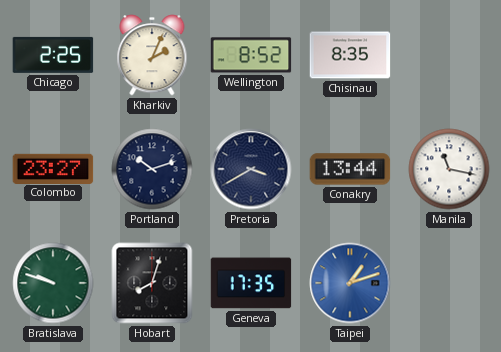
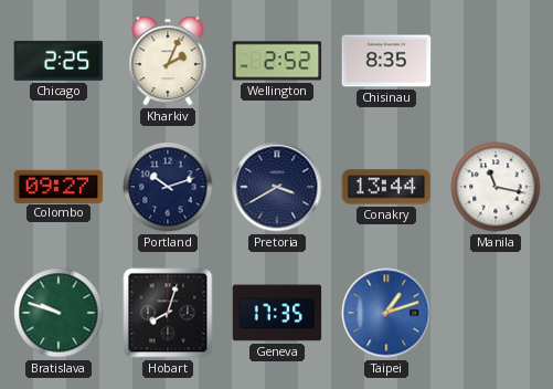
Wellington: 8:52 -> 2:52
Colombo: 23:27 -> 09:27
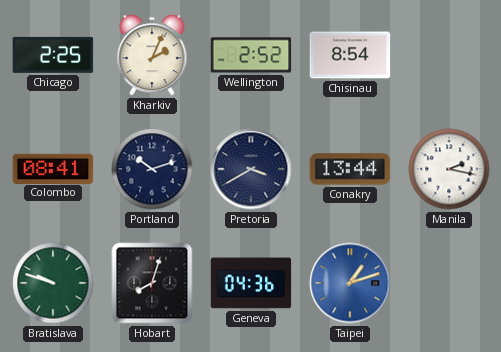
Chisinau: 8:35 -> 8:54
Colombo: 09:27 -> 08:41
Manila: 11:17 -> 2:17
Geneva: 17:35 -> 04:36
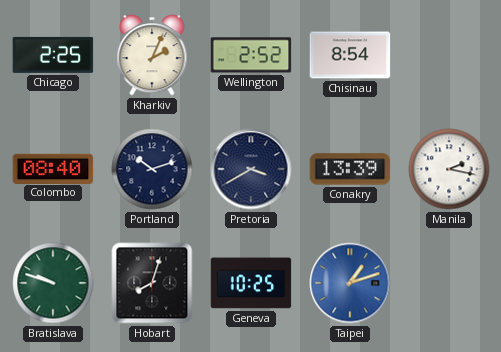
Colombo: 08:41 -> 08:40
Conakry: 13:44 -> 13:39
Geneva: 04:36 -> 10:25
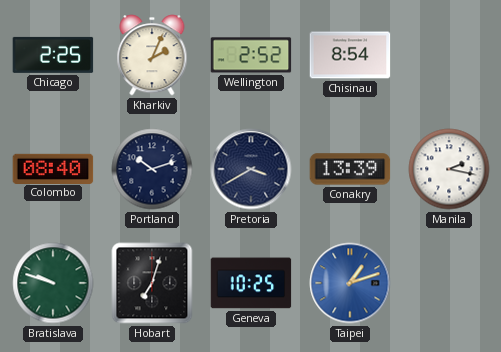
Hobart: 8:03 -> 7:03
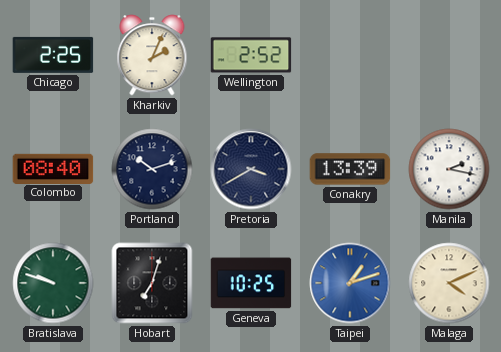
Chisinau: 8:54 -> none
Malaga: none -> 4:11
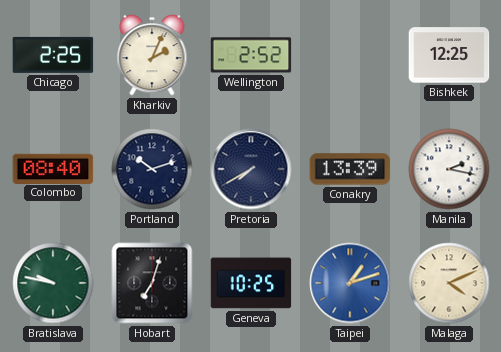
Bishkek: none -> 12:25
Pretoria: 3:40 -> 7:40
Bratislava: 9:48 -> 9:47
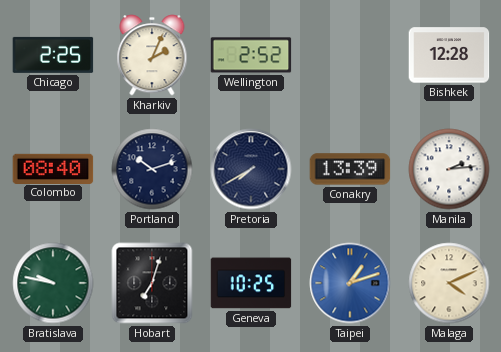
Bishkek: 12:25 -> 12:28
Manila: 2:17 -> 2:14
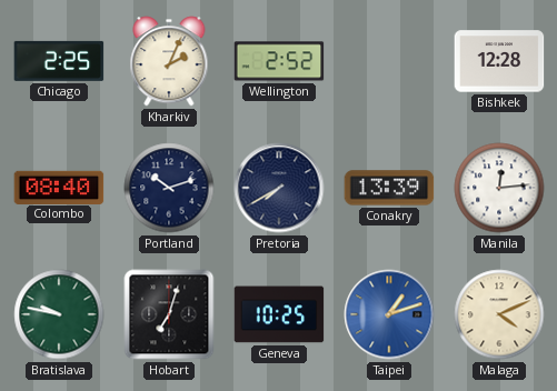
Manila: 2:14 -> 12:14
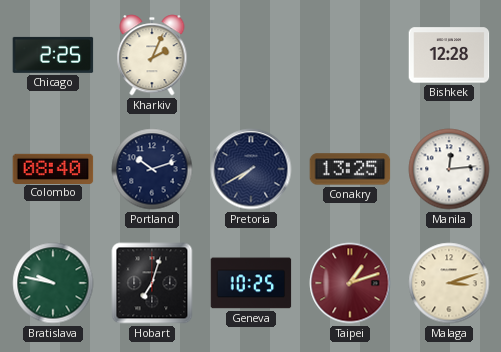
Wellington: 2:52 -> none
Conakry: 13:39 -> 13:25
Taipei dial: blue -> burgundy
Malaga: 4:11 -> 3:12
